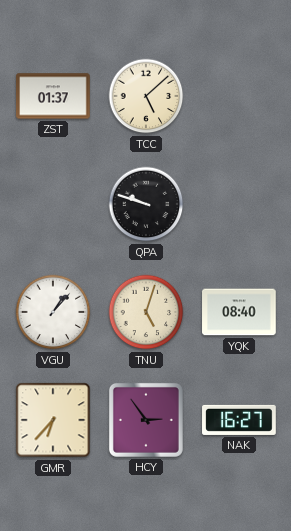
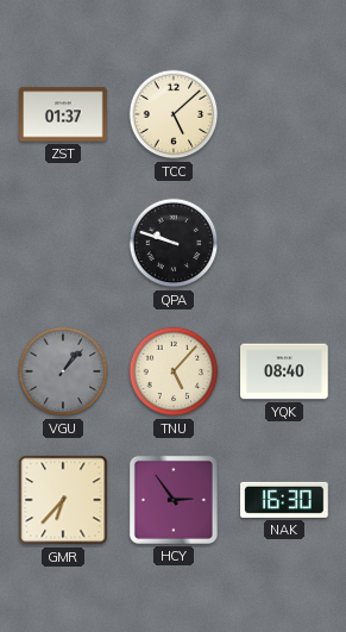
VGU dial: white -> grey
TNU: 5:03 -> 5:07
NAK: 16:27 -> 16:30
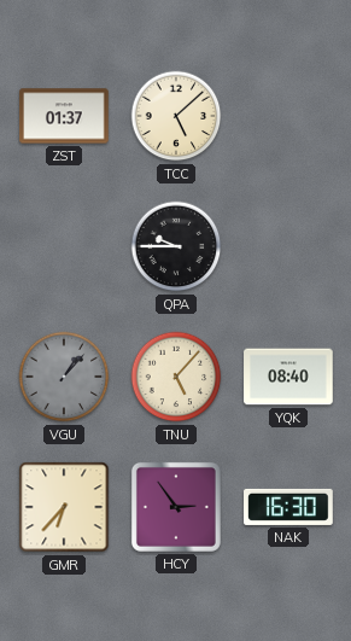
QPA: 9:48 -> 9:45
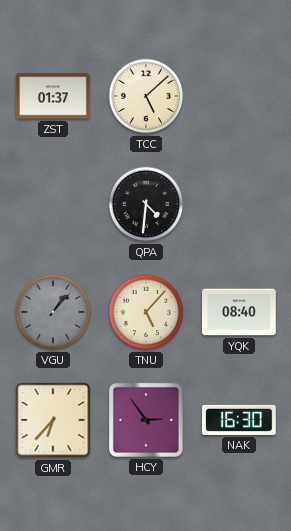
QPA: 9:45 -> 4:31
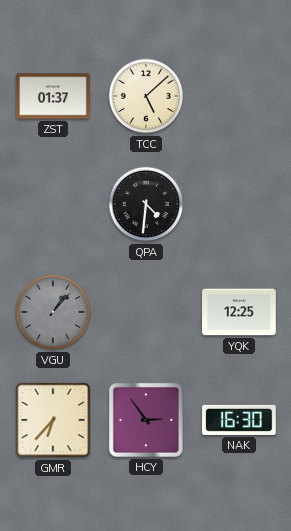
TNU: 5:07 -> none
YQK: 08:40 -> 12:25
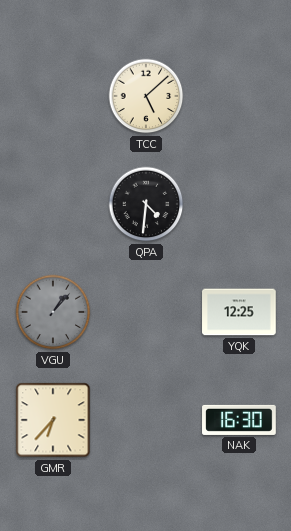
ZST: 01:37 -> none
HCY: 2:54 -> none
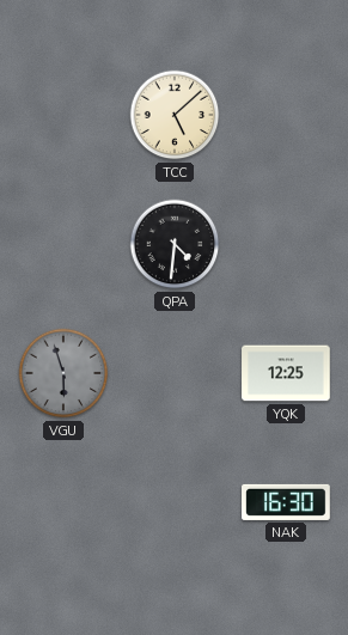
VGU: 1:07 -> 5:57
GMR: 6:37 -> none
